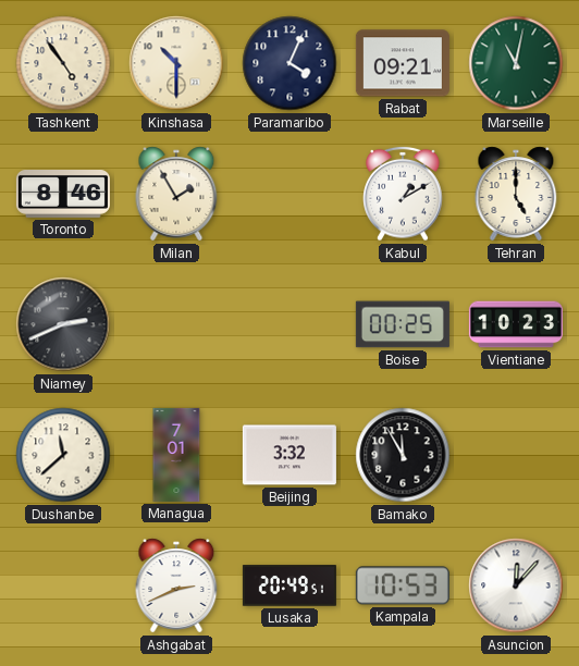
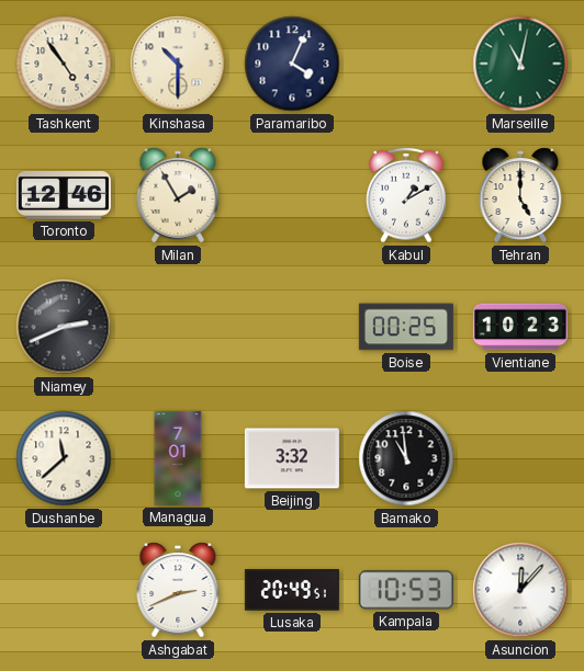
Rabat: 09:21 -> none
Toronto: 8:46 -> 12:46
Bamako: 11:55 -> 10:59
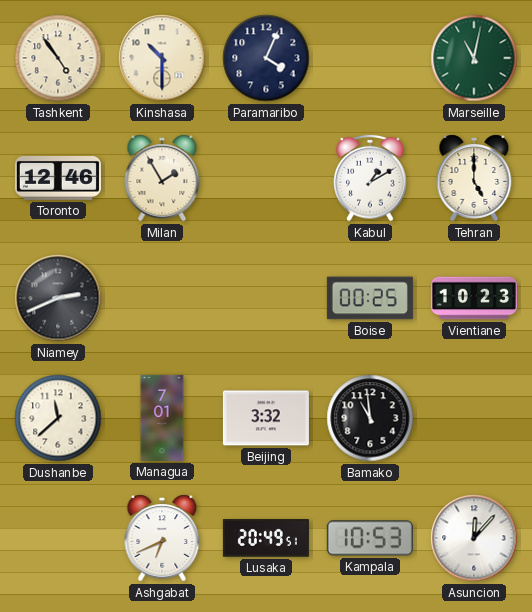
Ashgabat: 2:41 -> 6:41
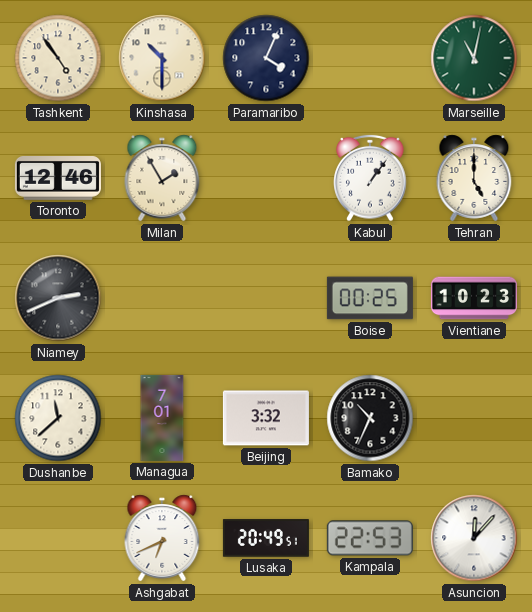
Kabul: 1:10 -> 1:06
Bamako: 10:59 -> 10:34
Kampala: 10:53 -> 22:53
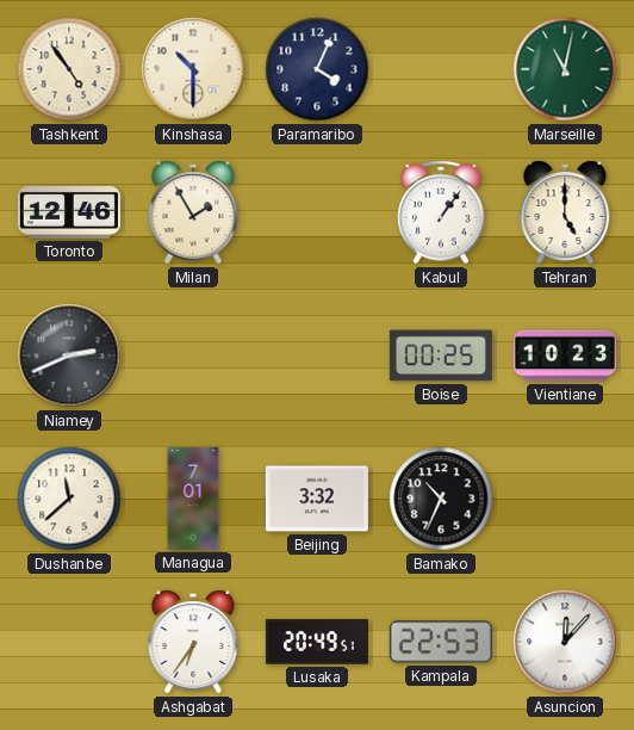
Ashgabat: 6:41 -> 6:36
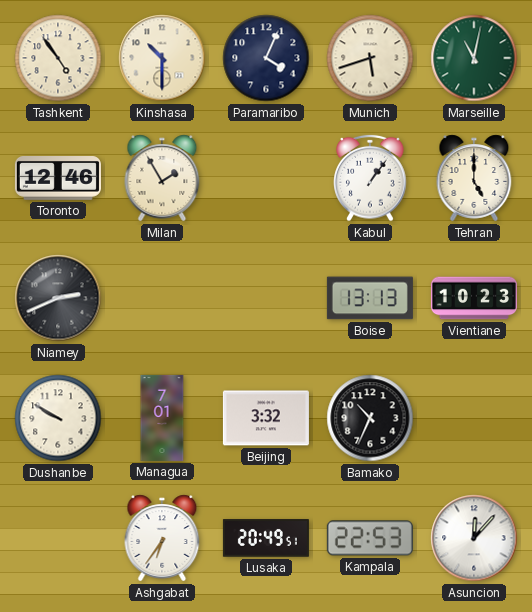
Munich: none -> 5:42
Boise: 00:25 -> 13:13
Dushanbe: 11:38 -> 9:50
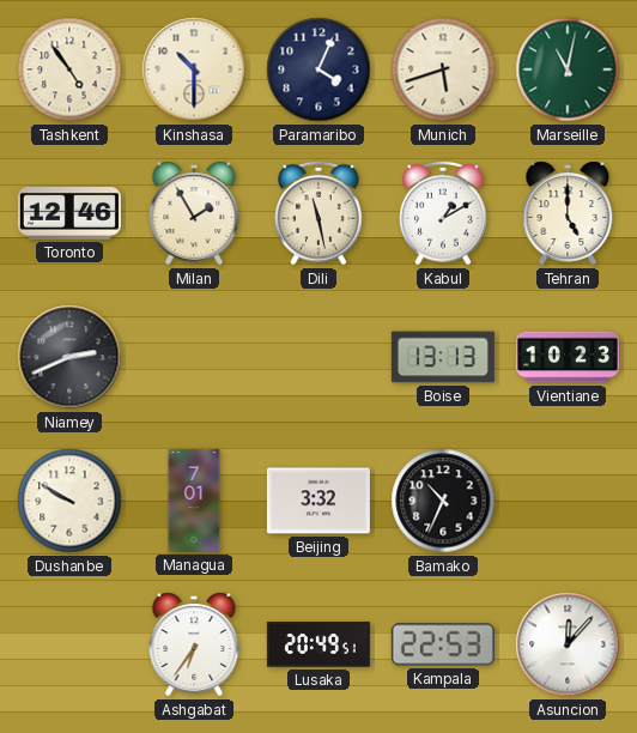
Dili: none -> 11:28
Kabul: 1:06 -> 1:10
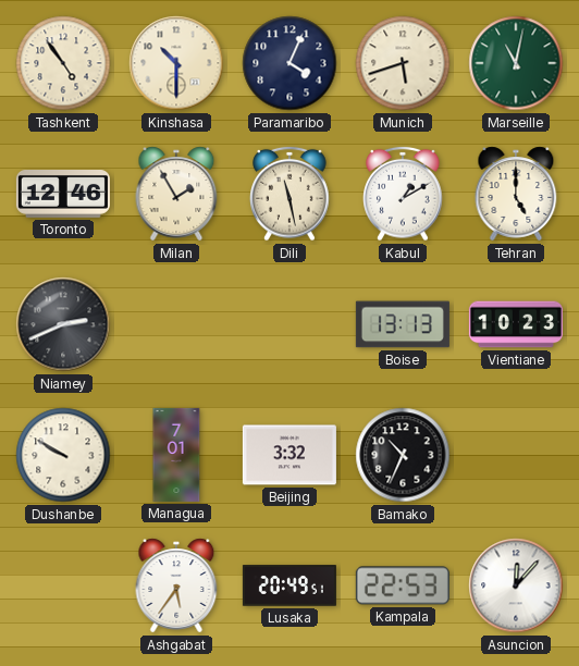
Ashgabat: 6:36 -> 5:36
